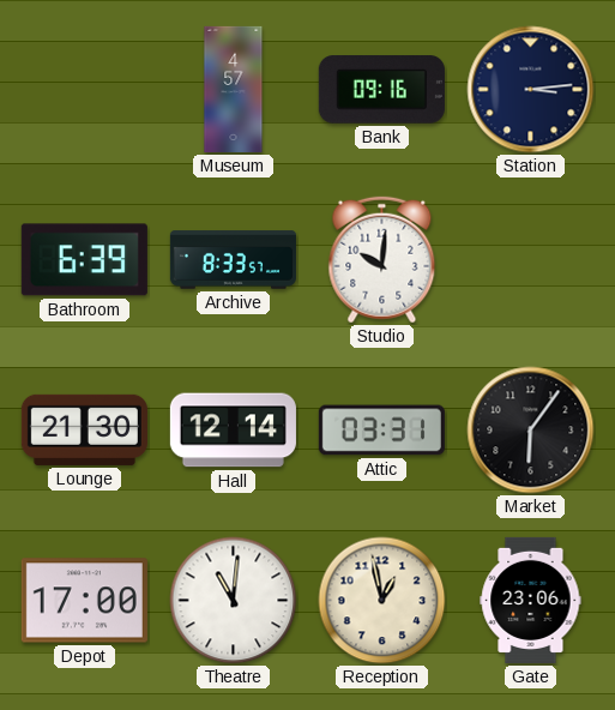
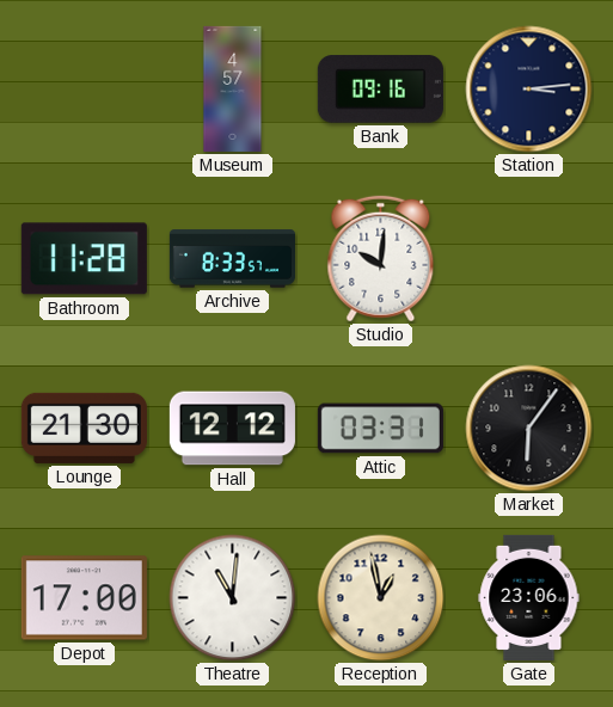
Bathroom: 6:39 -> 11:28
Hall: 12:14 -> 12:12
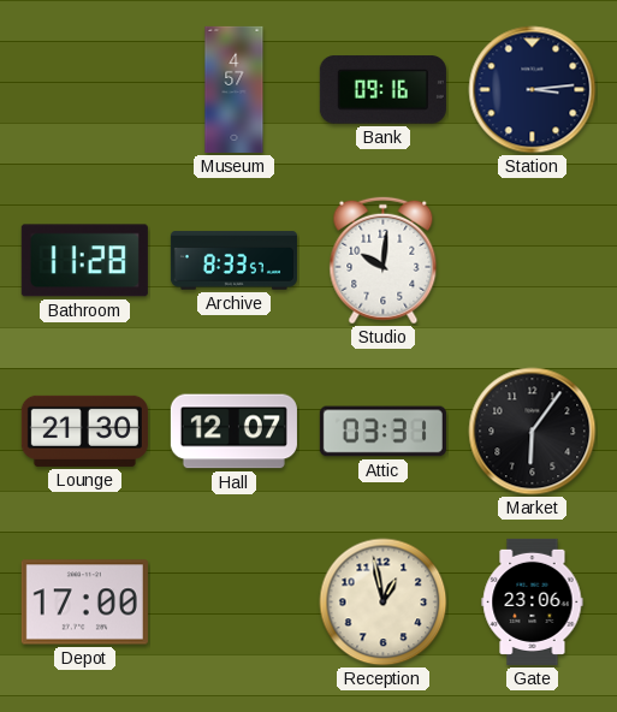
Hall: 12:12 -> 12:07
Theatre: 11:01 -> none
